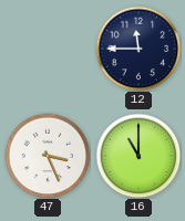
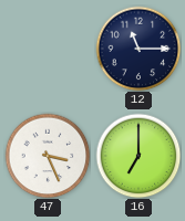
12: 11:45 -> 11:15
16: 11:00 -> 7:00
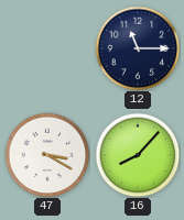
47: 3:26 -> 3:20
16: 7:00 -> 8:07
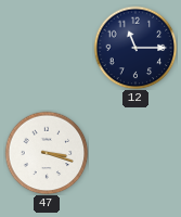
47: 3:20 -> 3:18
16: 8:07 -> none
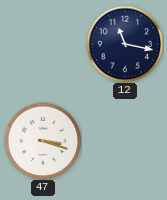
12: 11:15 -> 11:17
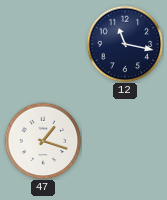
47: 3:18 -> 1:18
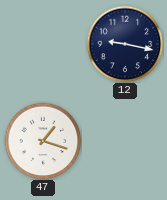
12: 11:17 -> 9:17
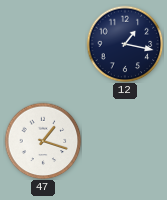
12: 9:17 -> 1:17
